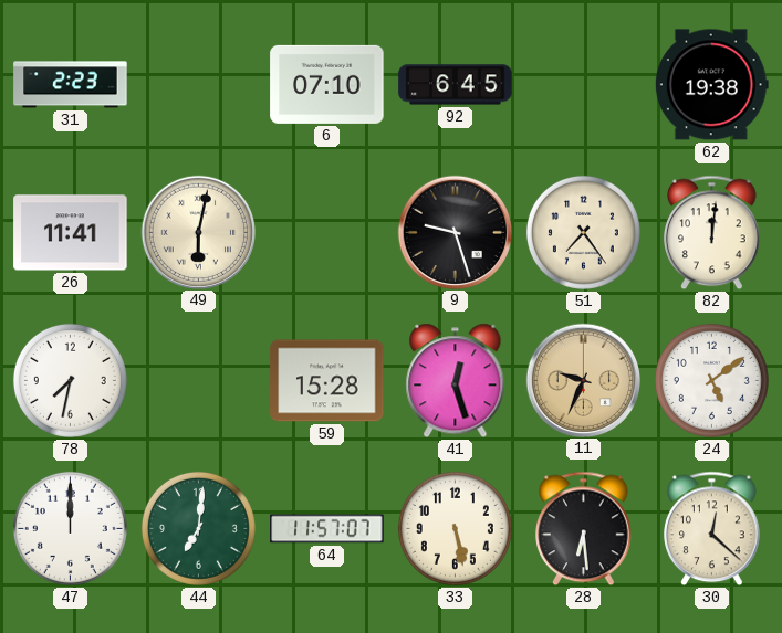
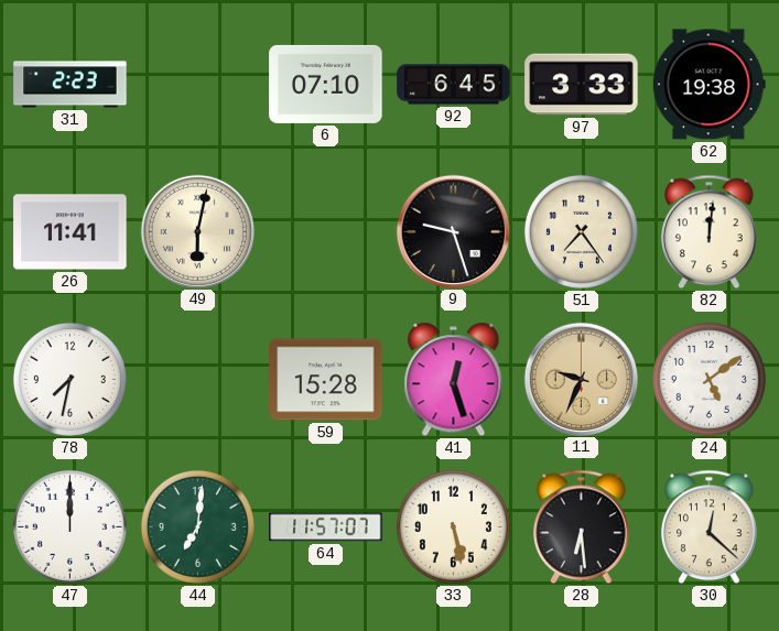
97: none -> 3:33
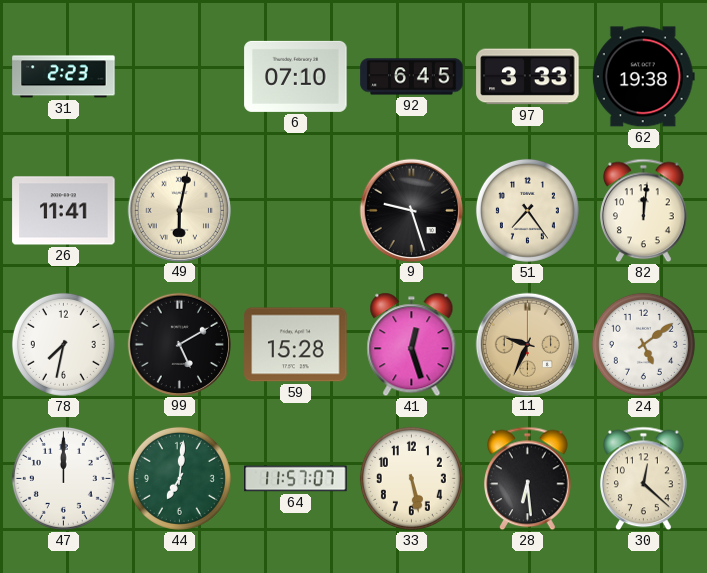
99: none -> 5:10
